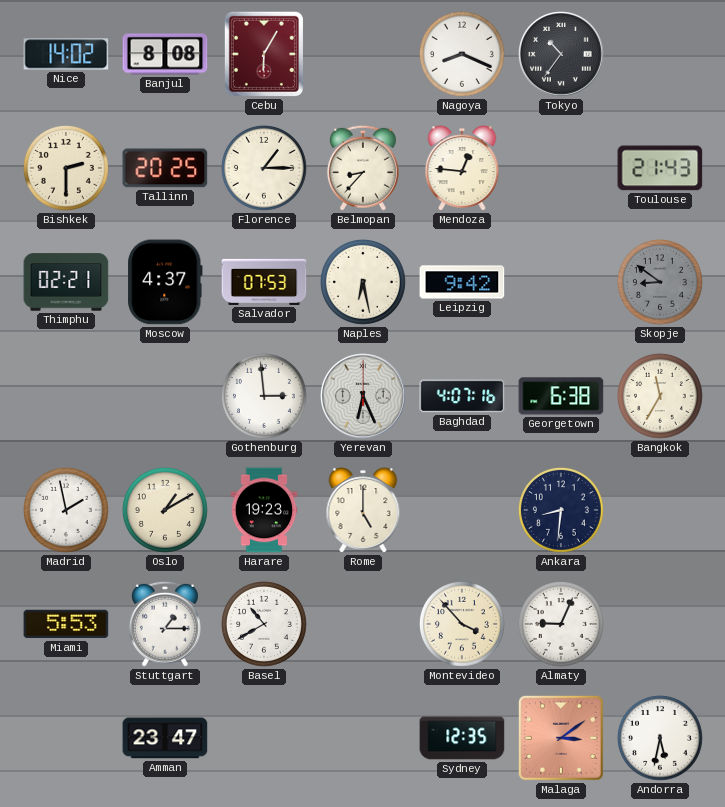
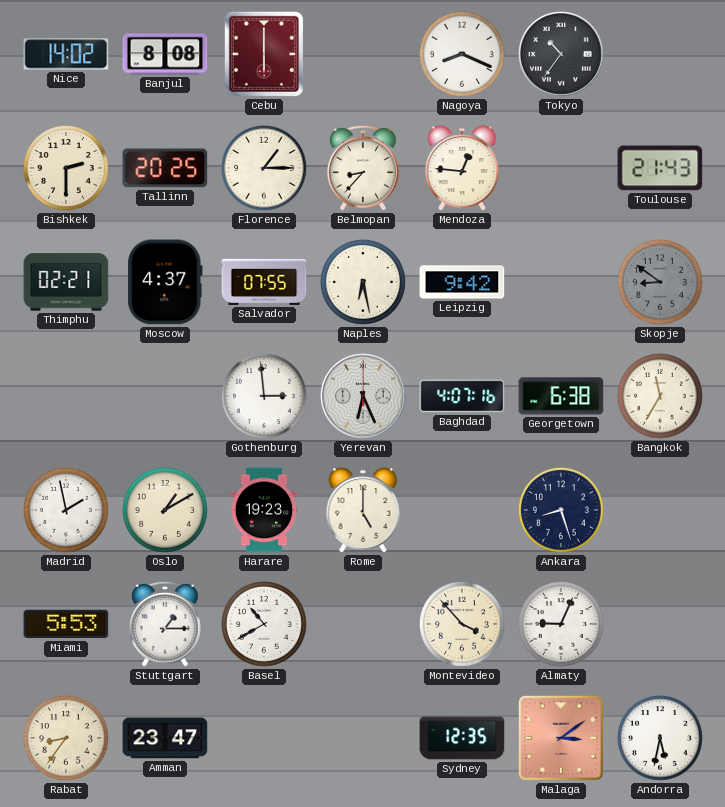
Cebu: 6:05 -> 6:00
Salvador: 07:53 -> 07:55
Ankara: 8:31 -> 8:27
Rabat: none -> 8:36
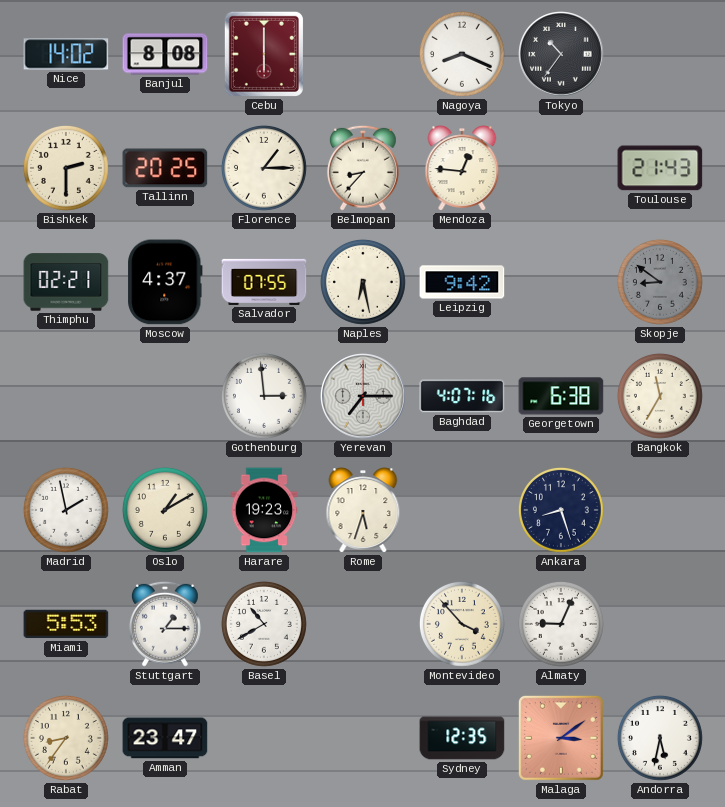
Yerevan: 6:26 -> 7:15
Rome: 5:00 -> 5:33
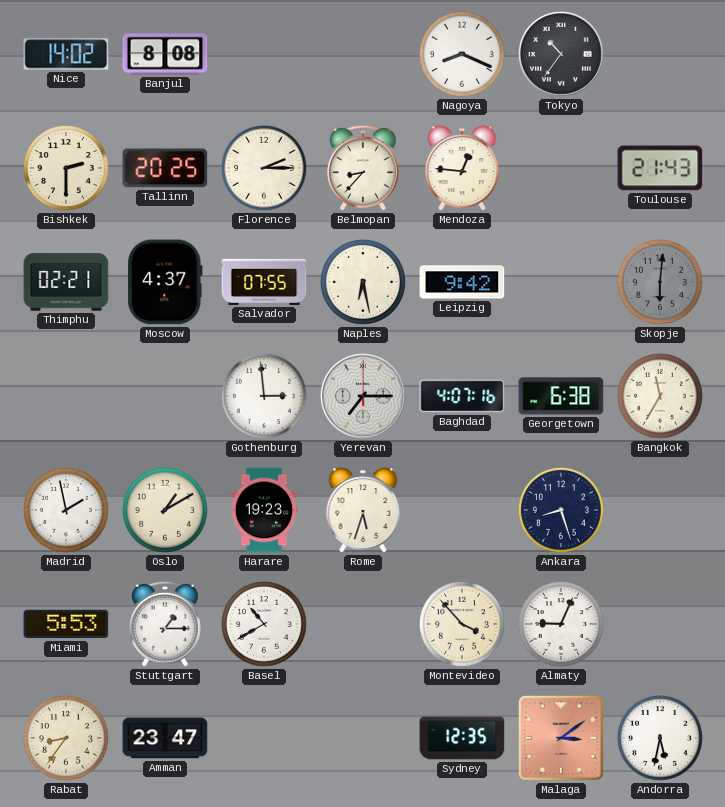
Cebu: 6:00 -> none
Florence: 1:15 -> 2:15
Skopje: 8:51 -> 6:01
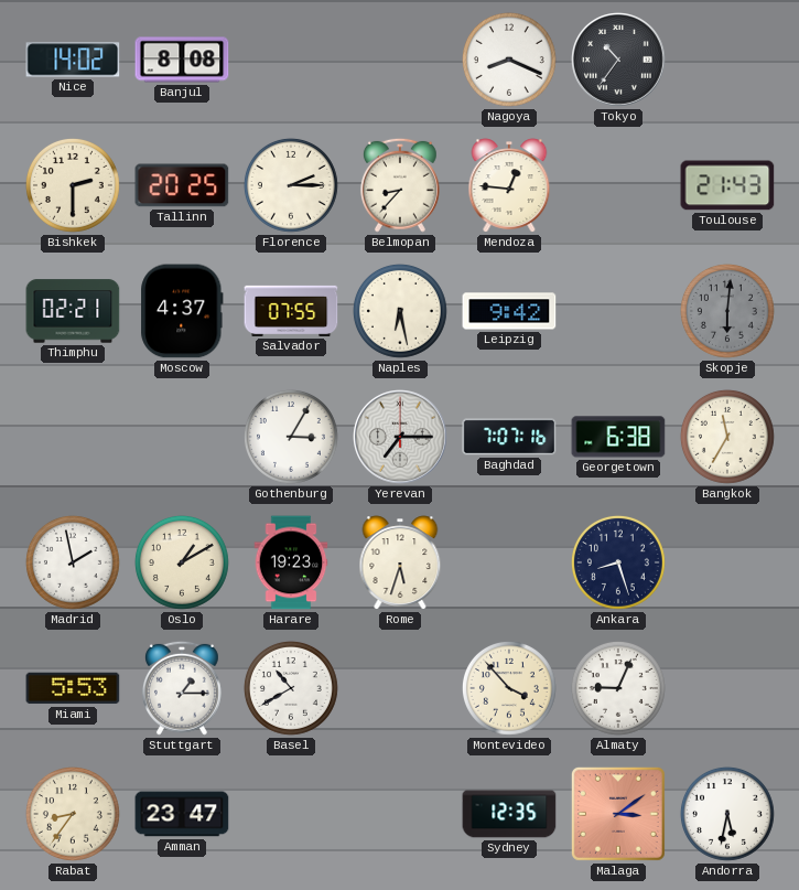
Gothenburg: 2:59 -> 3:05
Baghdad: 4:07 -> 7:07
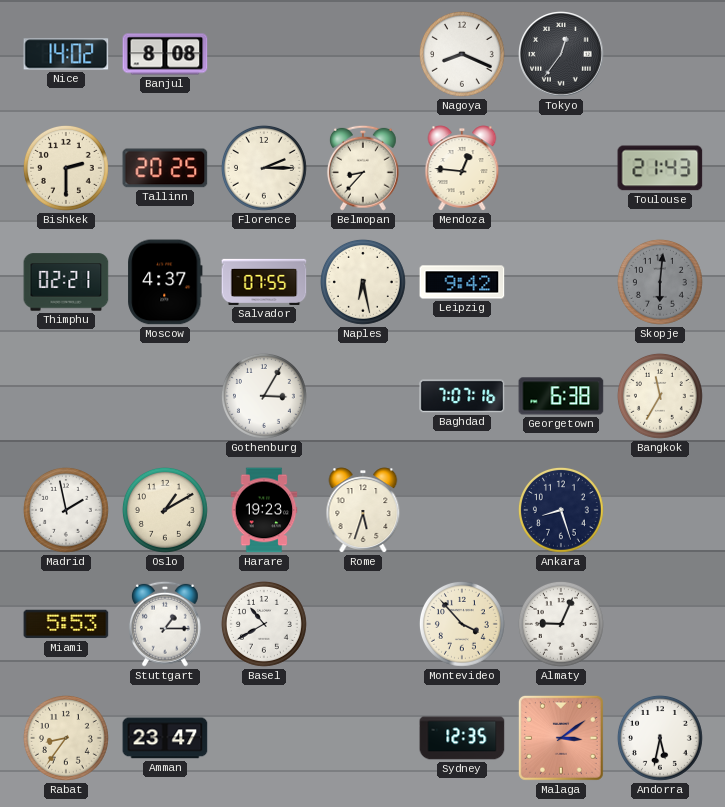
Tokyo: 10:36 -> 12:36
Yerevan: 7:15 -> none
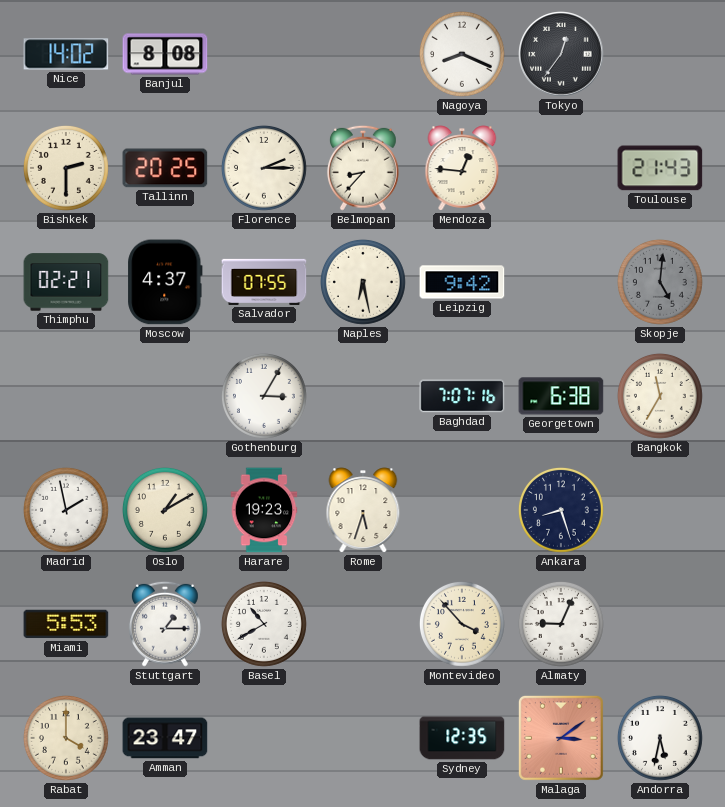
Skopje: 6:01 -> 5:01
Rabat: 8:36 -> 4:00
